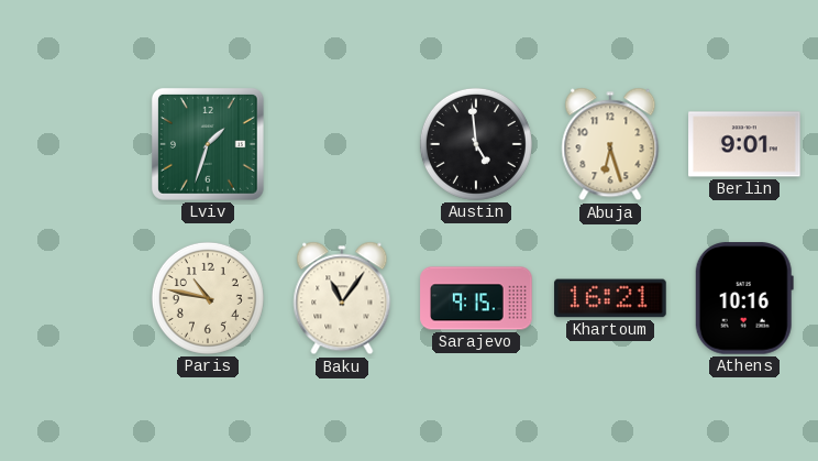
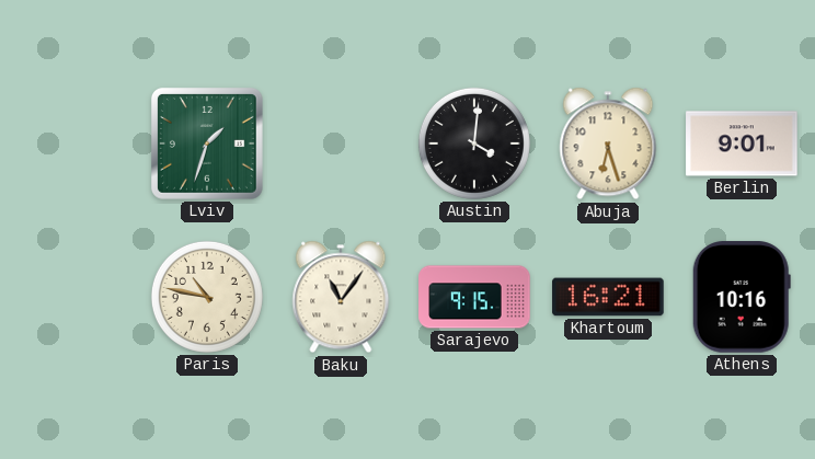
Austin: 4:59 -> 4:01
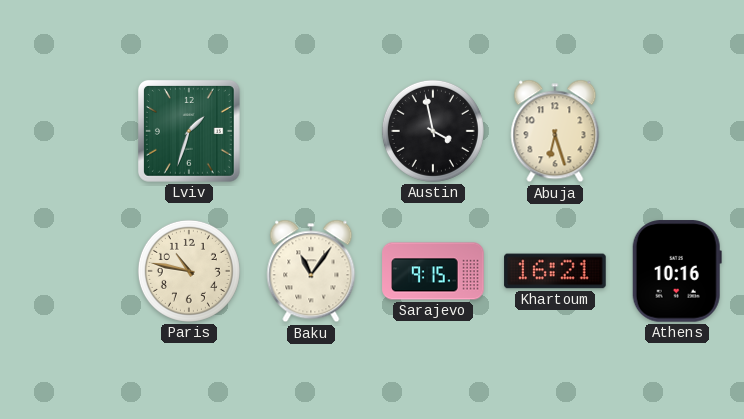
Austin: 4:01 -> 3:58
Berlin: 9:01 -> none
